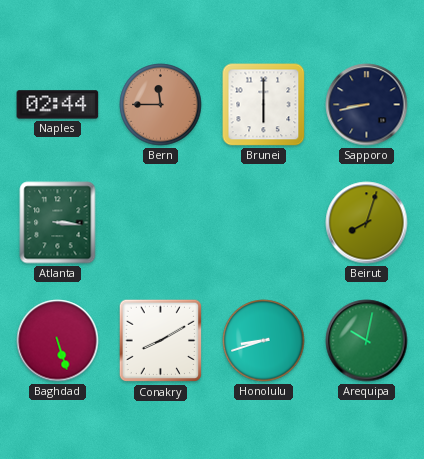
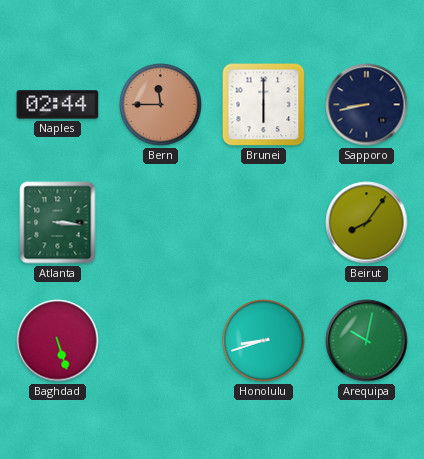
Beirut: 8:03 -> 8:06
Conakry: 8:10 -> none
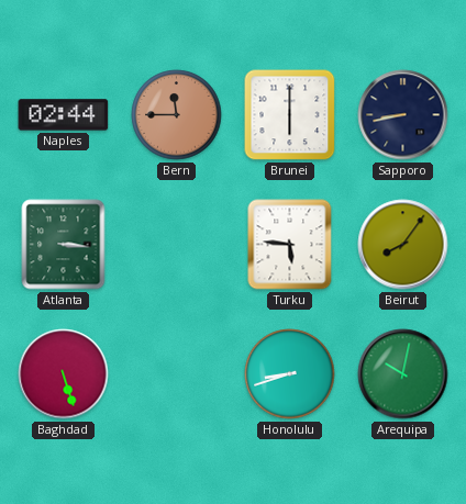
Turku: none -> 5:46
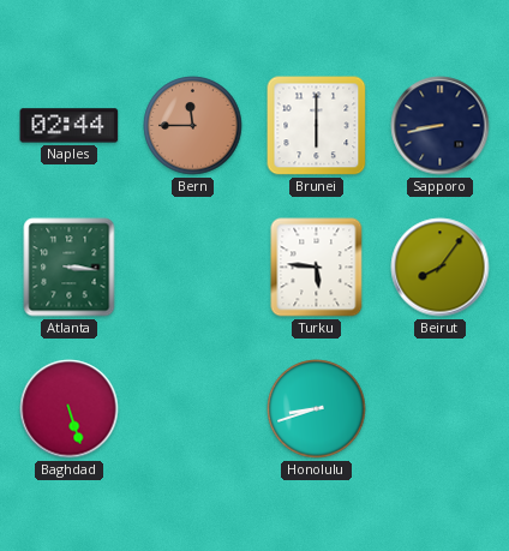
Arequipa: 10:02 -> none
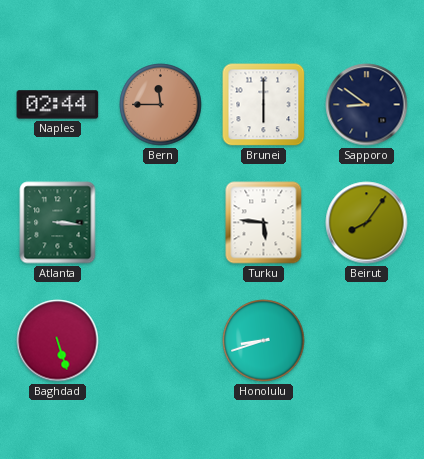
Sapporo: 8:43 -> 8:51
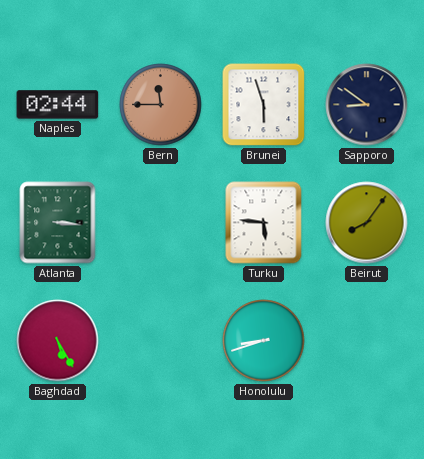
Brunei: 6:00 -> 5:57
Baghdad: 5:27 -> 5:25
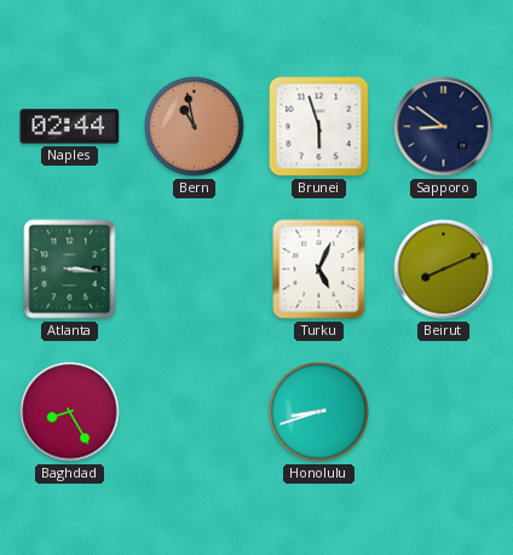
Bern: 11:45 -> 10:58
Turku: 5:46 -> 5:04
Beirut: 8:06 -> 8:11
Baghdad: 5:25 -> 8:25
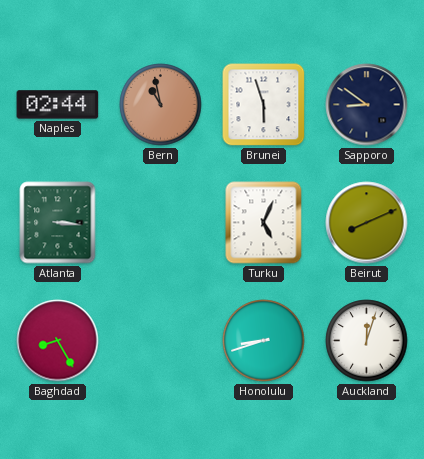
Auckland: none -> 12:03
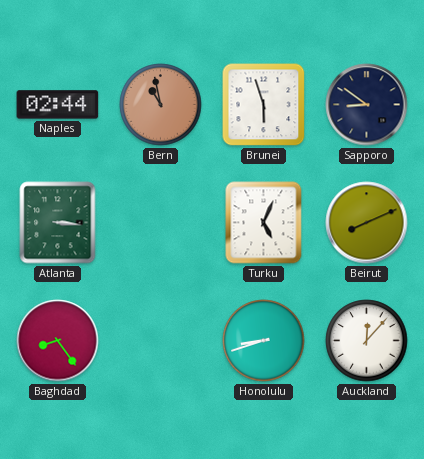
Baghdad: 8:25 -> 8:24
Auckland: 12:03 -> 12:07
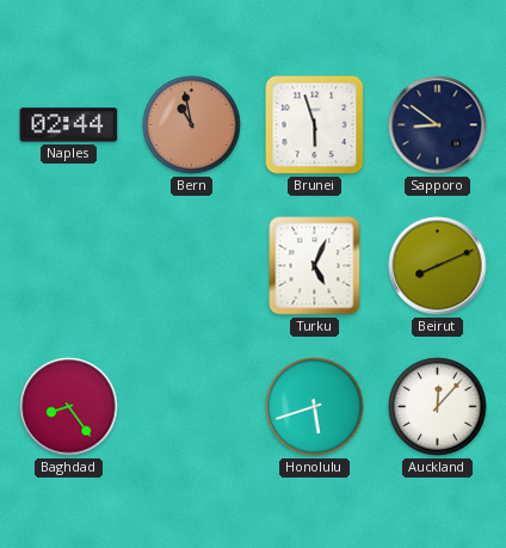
Atlanta: 3:16 -> none
Honolulu: 8:42 -> 5:42
